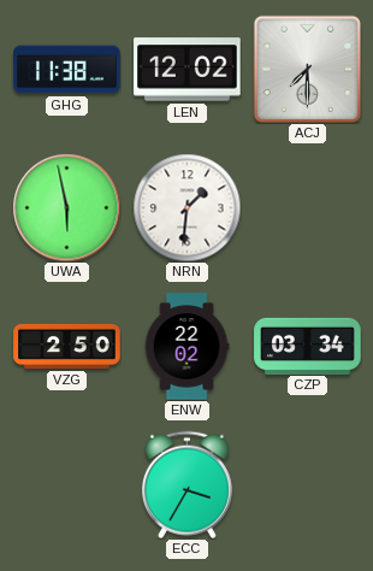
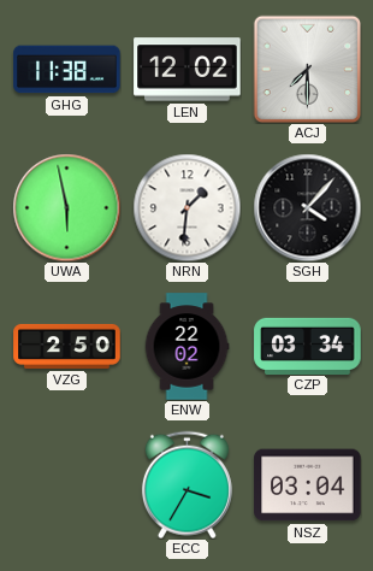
SGH: none -> 4:07
NSZ: none -> 03:04
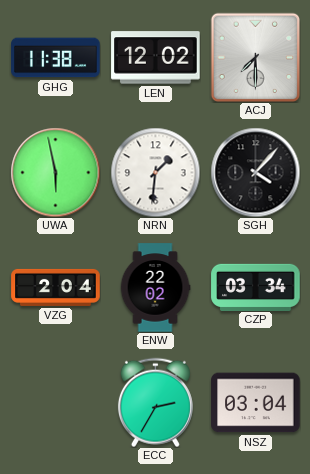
VZG: 2:50 -> 2:04
ECC: 3:35 -> 2:35
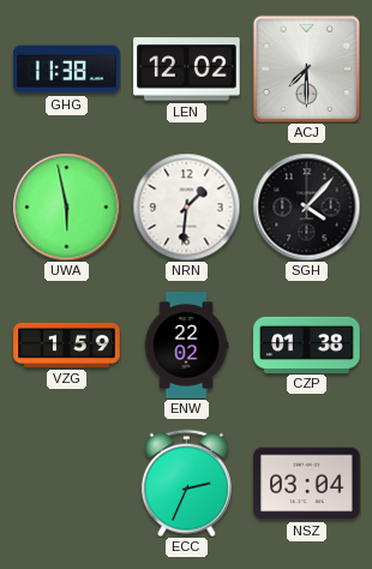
VZG: 2:04 -> 1:59
CZP: 03:34 -> 01:38
ECC: 2:35 -> 2:34
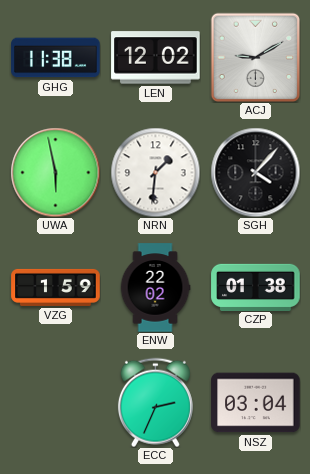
ACJ: 7:30 -> 9:10
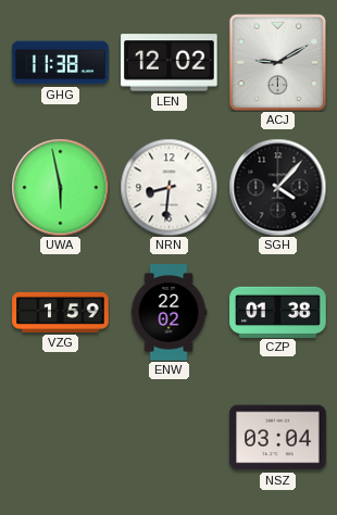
NRN: 1:31 -> 8:31
ECC: 2:34 -> none
